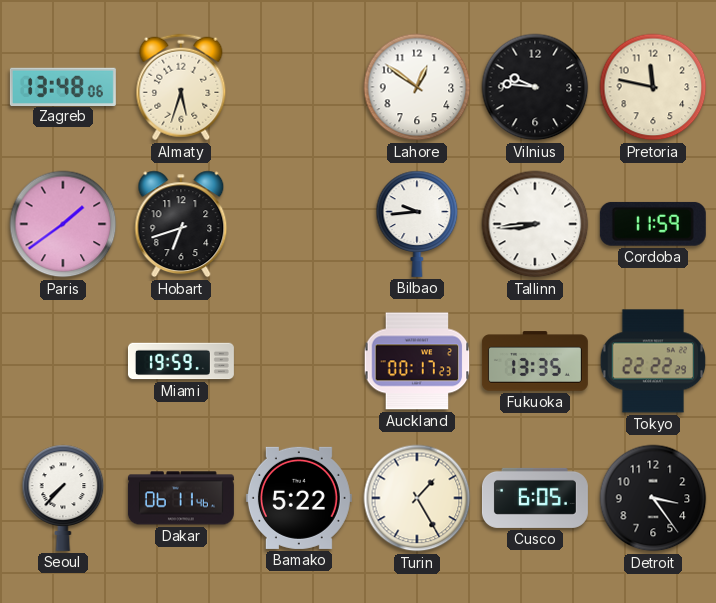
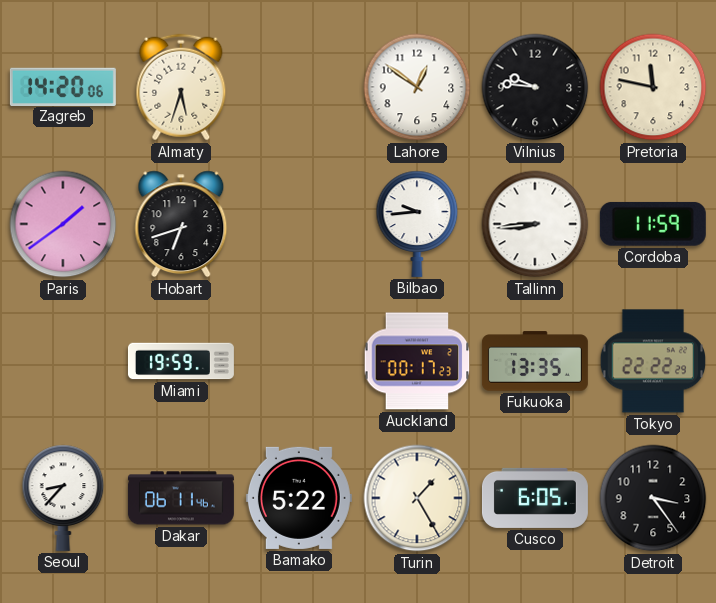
Zagreb: 13:48 -> 14:20
Seoul: 7:37 -> 8:37
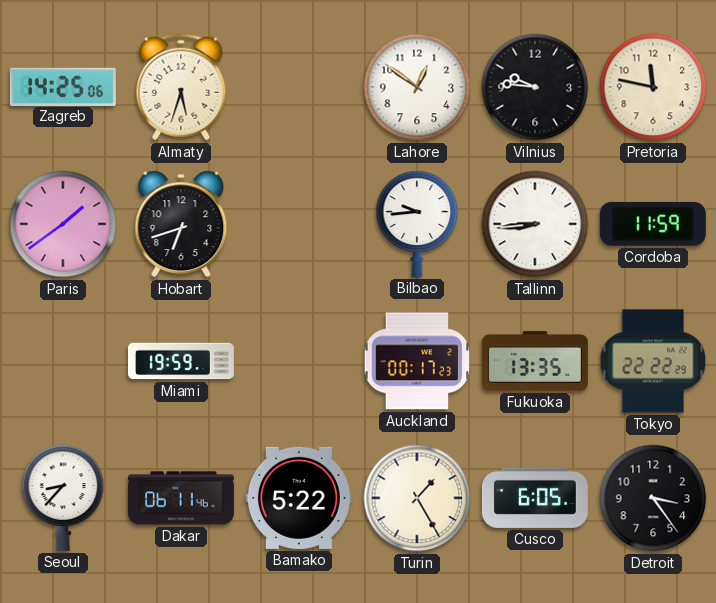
Zagreb: 14:20 -> 14:25
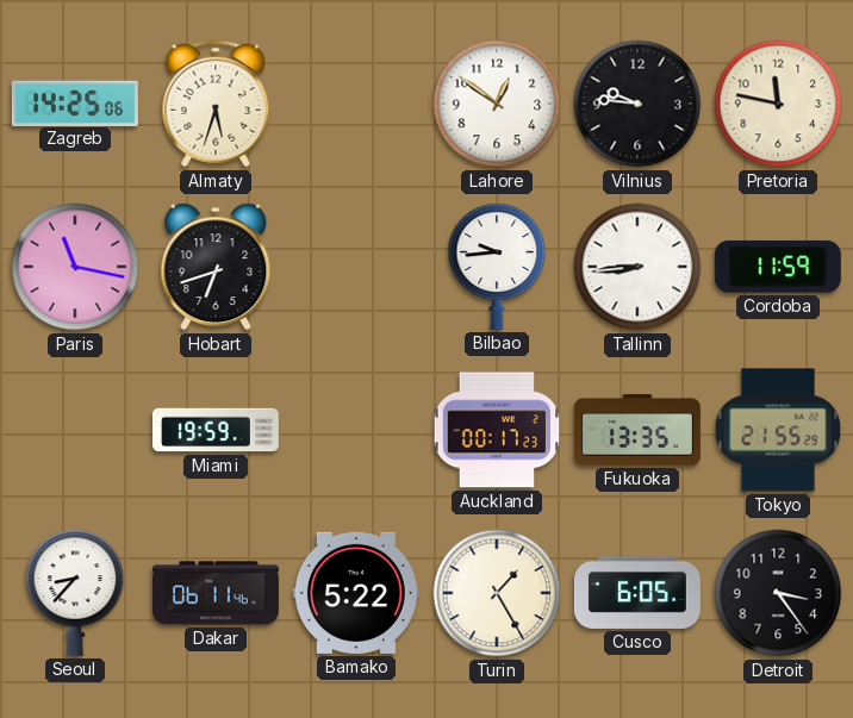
Paris: 1:39 -> 11:17
Tokyo: 22:22 -> 21:55
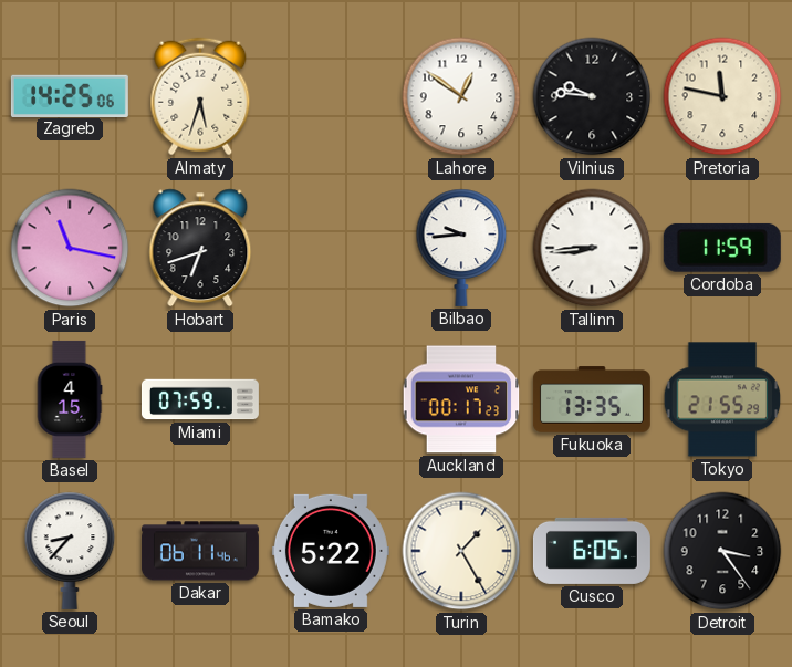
Basel: none -> 4:15
Miami: 19:59 -> 07:59
